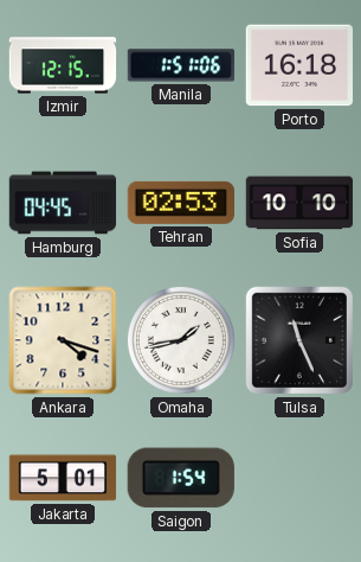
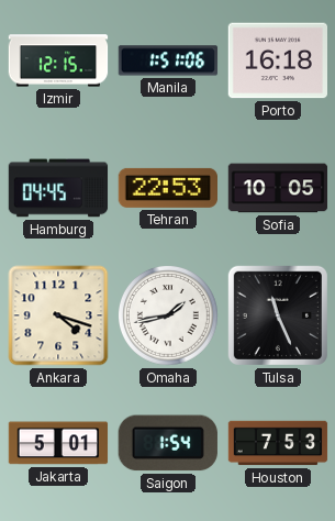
Tehran: 02:53 -> 22:53
Sofia: 10:10 -> 10:05
Houston: none -> 7:53
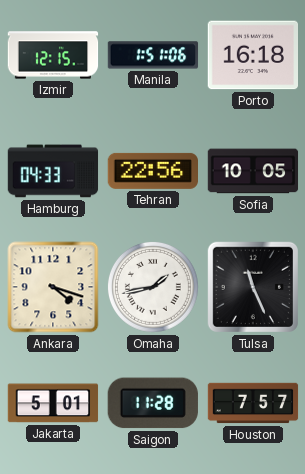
Hamburg: 04:45 -> 04:33
Tehran: 22:53 -> 22:56
Saigon: 1:54 -> 11:28
Houston: 7:53 -> 7:57
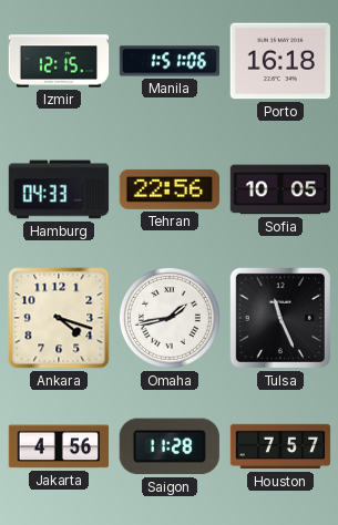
Jakarta: 5:01 -> 4:56
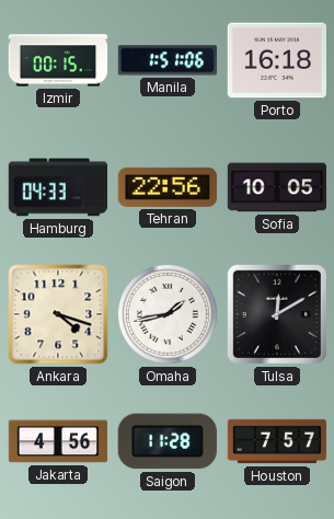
Izmir: 12:15 -> 00:15
Tulsa: 11:26 -> 12:10
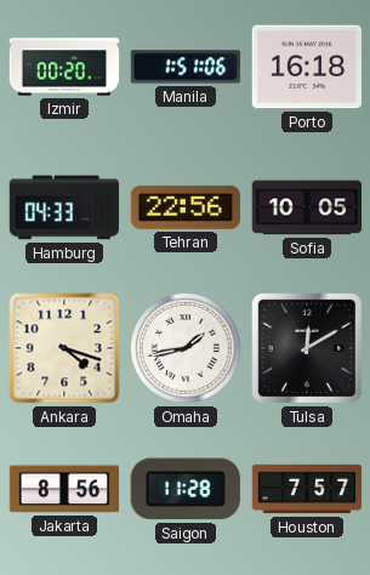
Izmir: 00:15 -> 00:20
Jakarta: 4:56 -> 8:56
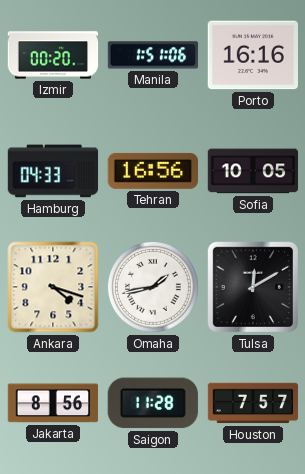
Porto: 16:18 -> 16:16
Tehran: 22:56 -> 16:56
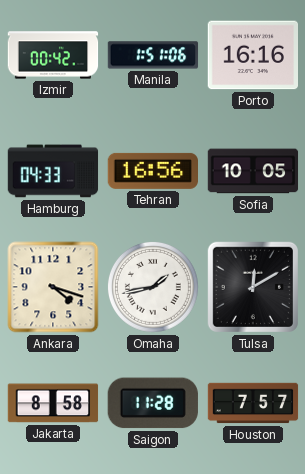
Izmir: 00:20 -> 00:42
Jakarta: 8:56 -> 8:58
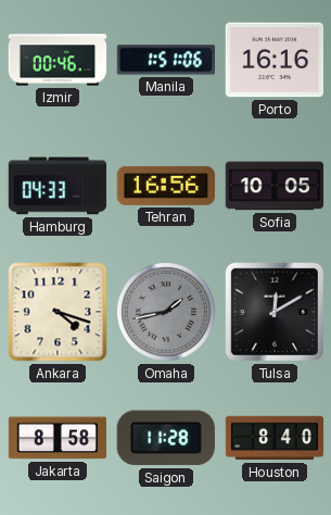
Izmir: 00:42 -> 00:46
Omaha dial: white -> grey
Houston: 7:57 -> 8:40
